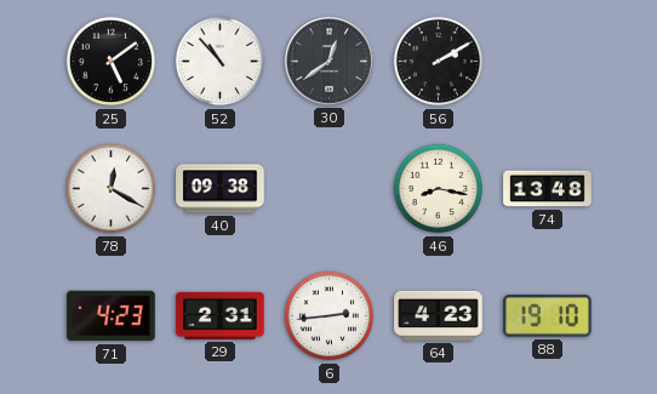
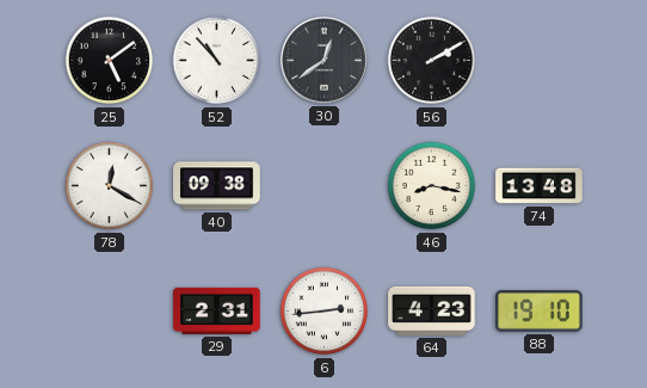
71: 4:23 -> none
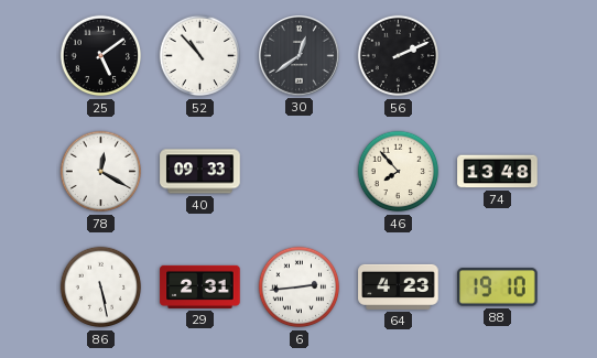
56: 2:10 -> 2:11
40: 09:38 -> 09:33
46: 8:17 -> 7:53
86: none -> 5:28
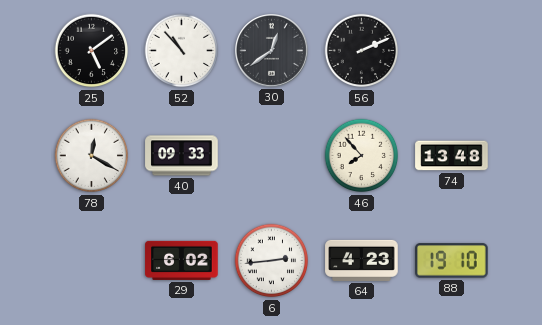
86: 5:28 -> none
29: 2:31 -> 6:02
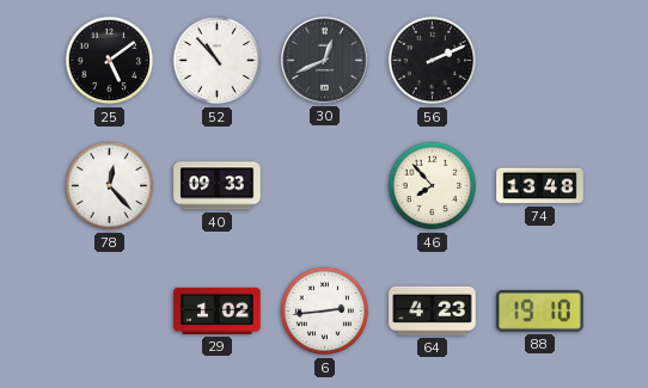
30: 12:39 -> 12:41
78: 12:20 -> 12:23
29: 6:02 -> 1:02
